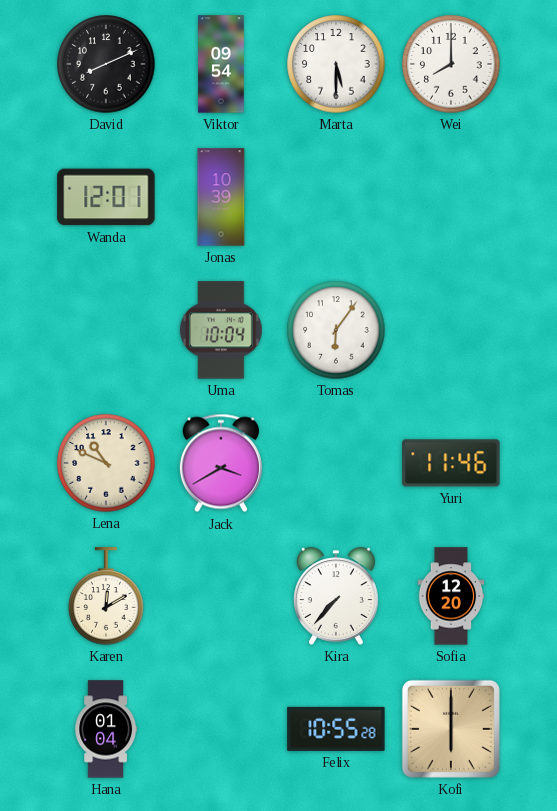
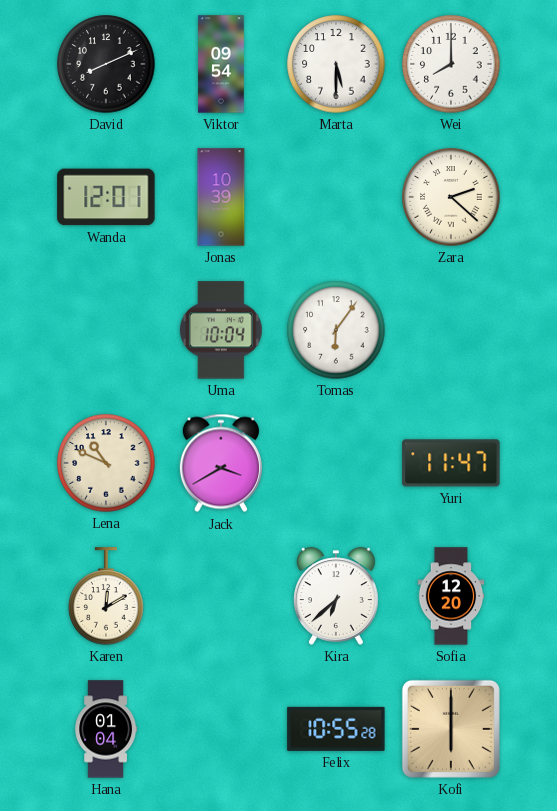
Zara: none -> 2:22
Yuri: 11:46 -> 11:47
Kira: 7:37 -> 6:38
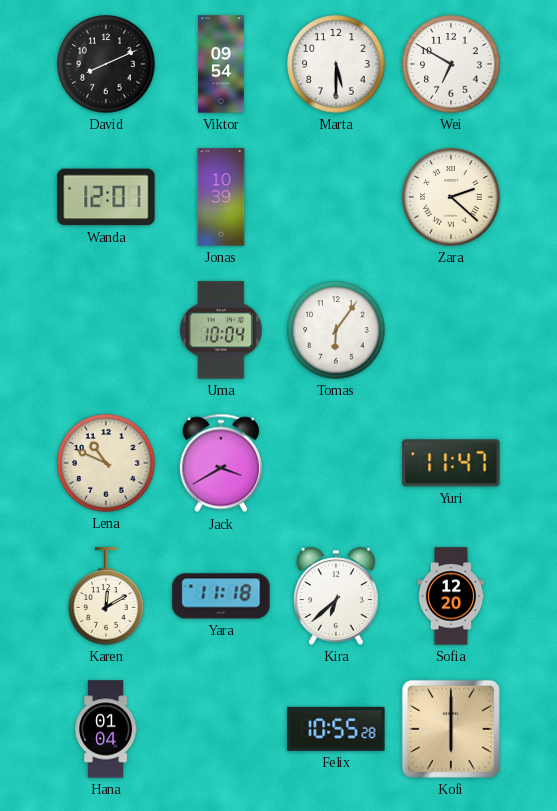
Wei: 8:00 -> 6:50
Yara: none -> 11:18
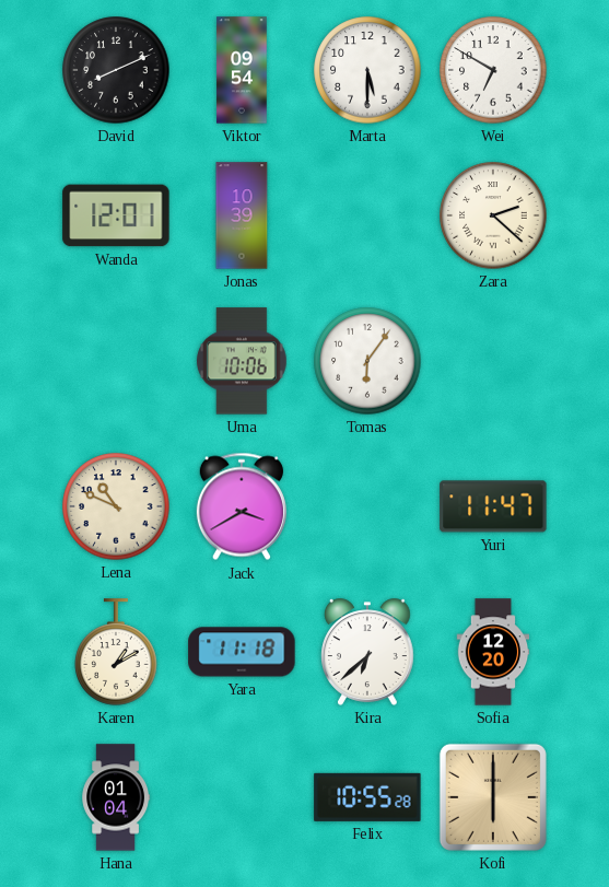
Uma: 10:04 -> 10:06
Karen: 12:10 -> 1:10
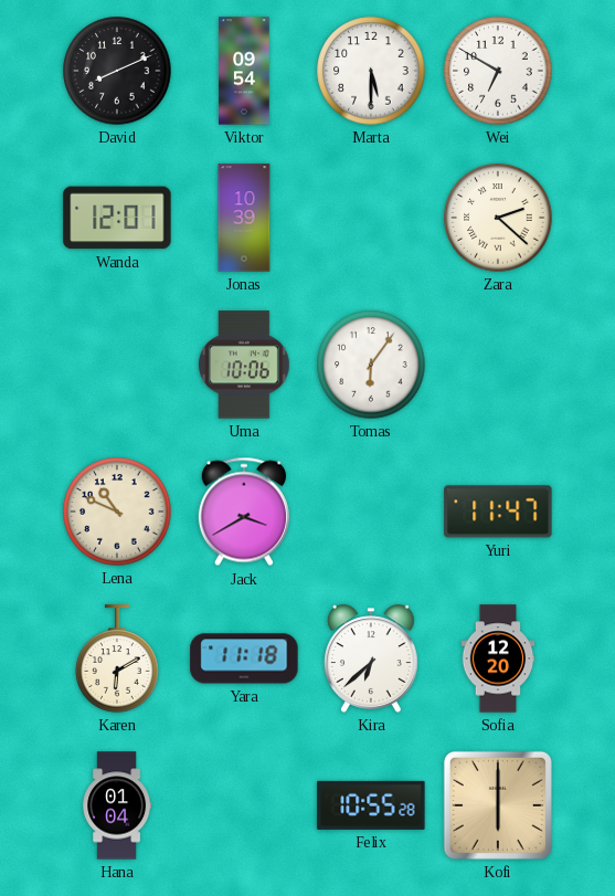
Karen: 1:10 -> 6:10
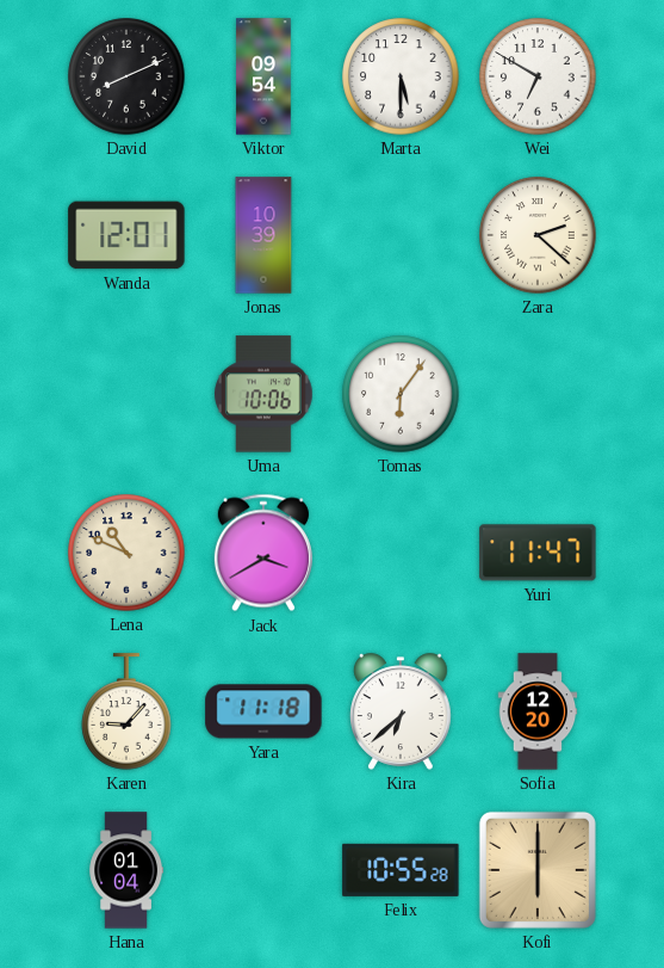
Karen: 6:10 -> 9:07
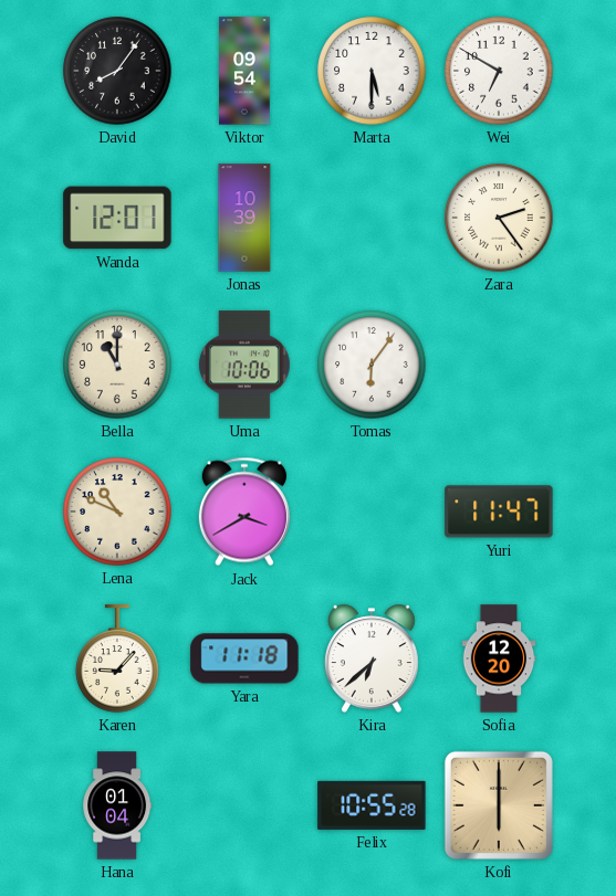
David: 8:11 -> 8:06
Zara: 2:22 -> 2:24
Bella: none -> 11:00
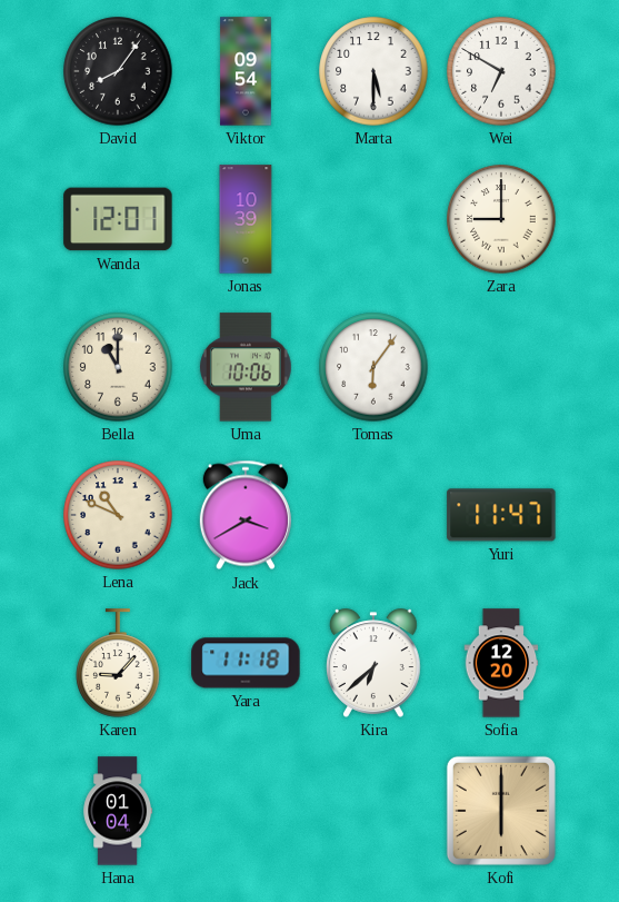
Zara: 2:24 -> 9:00
Felix: 10:55 -> none
